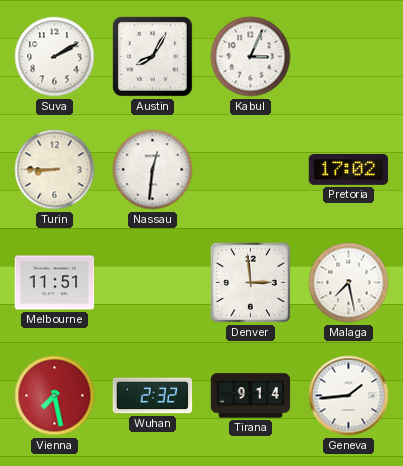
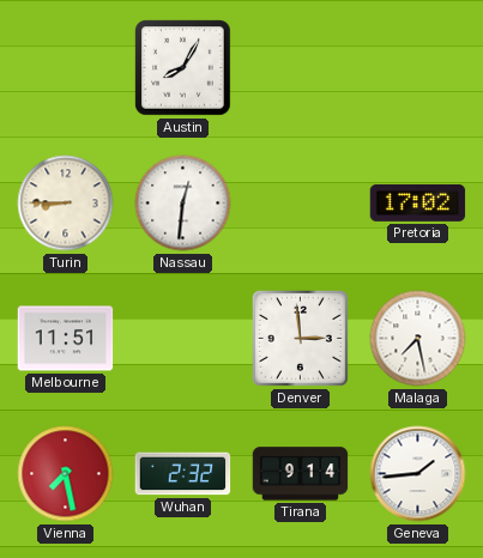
Suva: 2:10 -> none
Kabul: 3:04 -> none
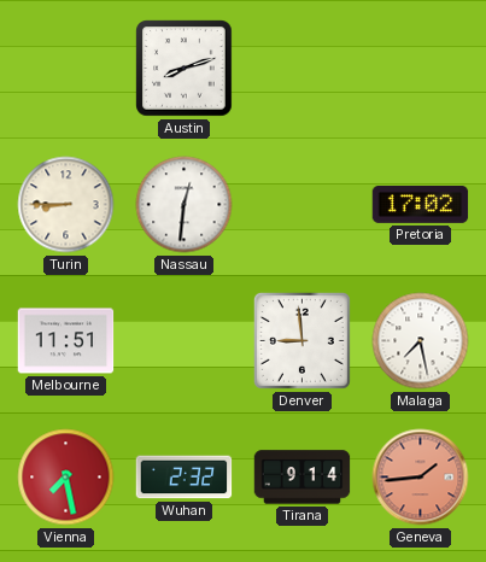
Austin: 8:05 -> 8:12
Denver: 2:59 -> 8:59
Geneva dial: white -> salmon
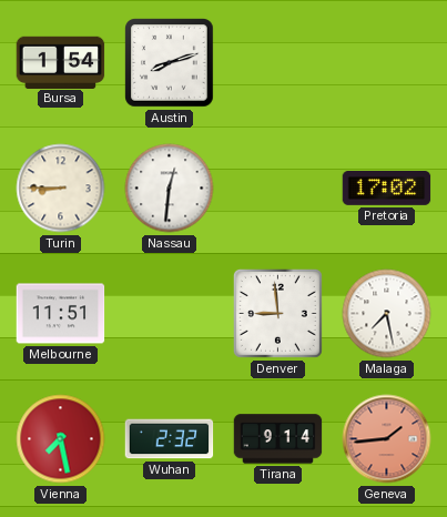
Bursa: none -> 1:54
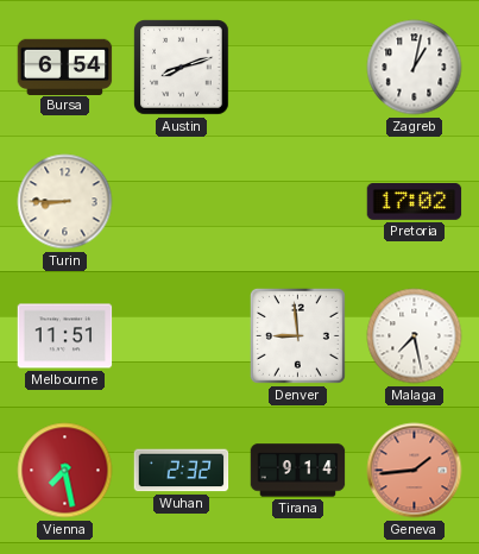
Bursa: 1:54 -> 6:54
Zagreb: none -> 1:02
Nassau: 12:31 -> none
